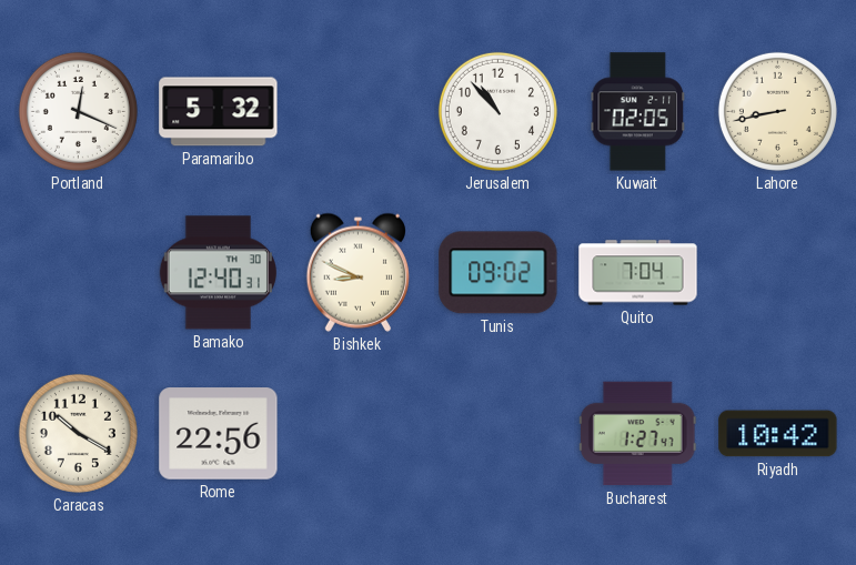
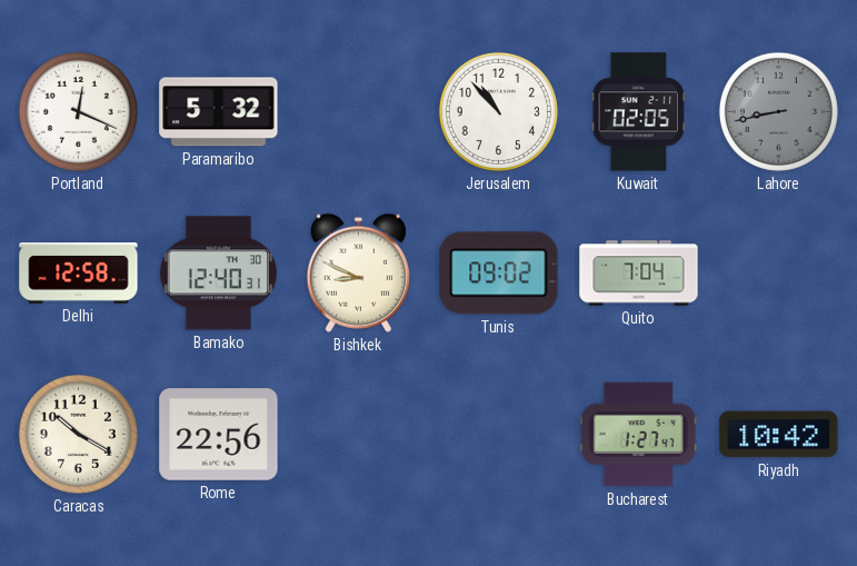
Lahore dial: cream -> grey
Delhi: none -> 12:58
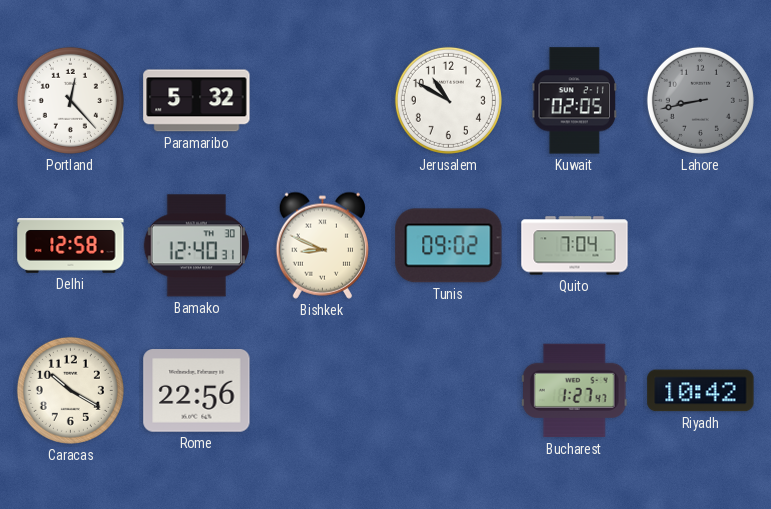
Portland: 12:19 -> 12:23
Jerusalem: 10:53 -> 10:50
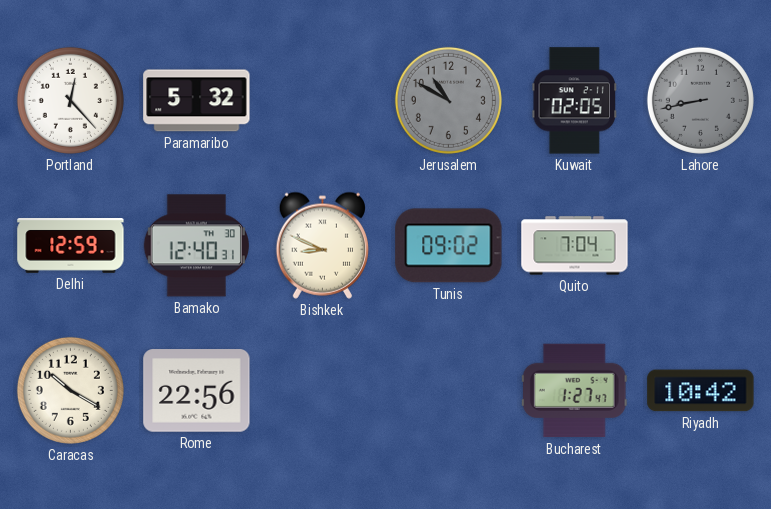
Jerusalem dial: white -> grey
Delhi: 12:58 -> 12:59
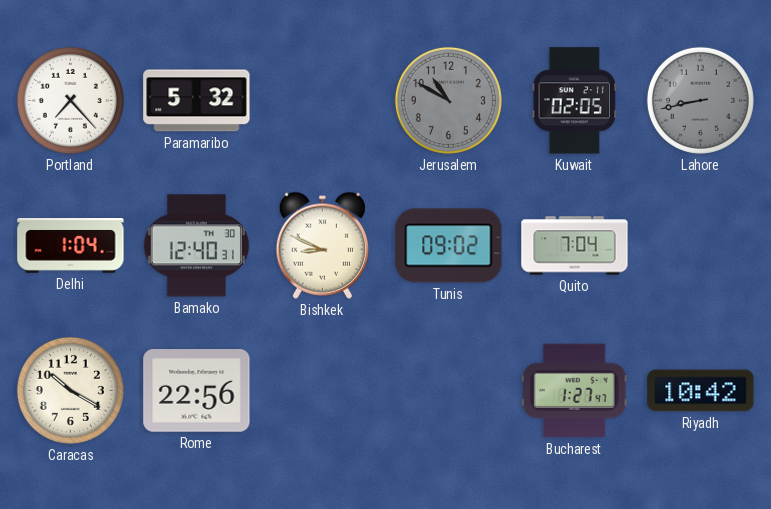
Portland: 12:23 -> 7:23
Delhi: 12:59 -> 1:04
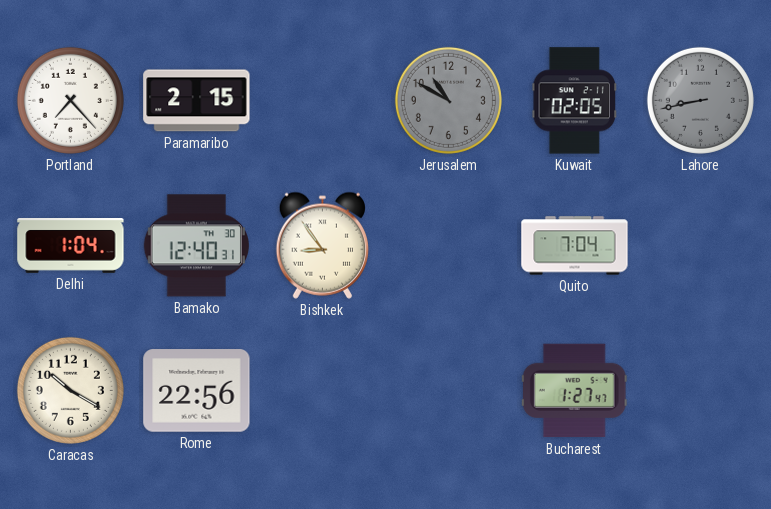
Paramaribo: 5:32 -> 2:15
Bishkek: 8:49 -> 8:54
Tunis: 09:02 -> none
Riyadh: 10:42 -> none
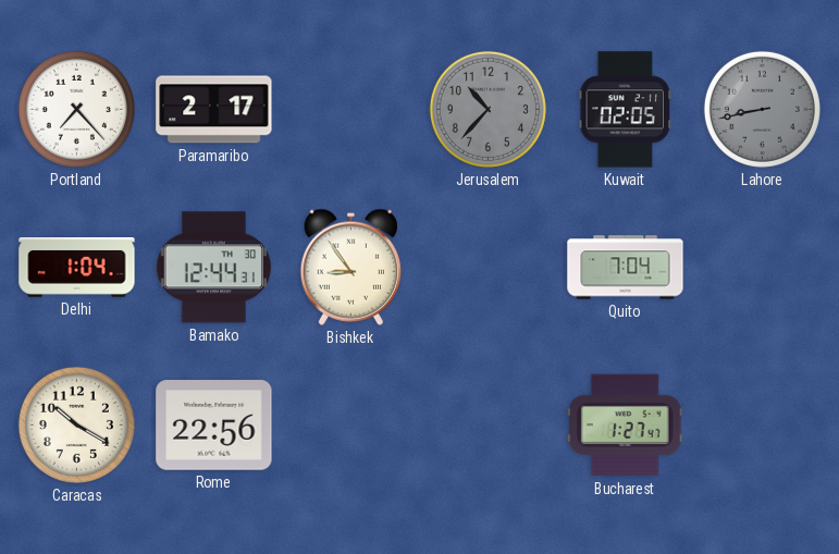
Paramaribo: 2:15 -> 2:17
Jerusalem: 10:50 -> 10:37
Bamako: 12:40 -> 12:44
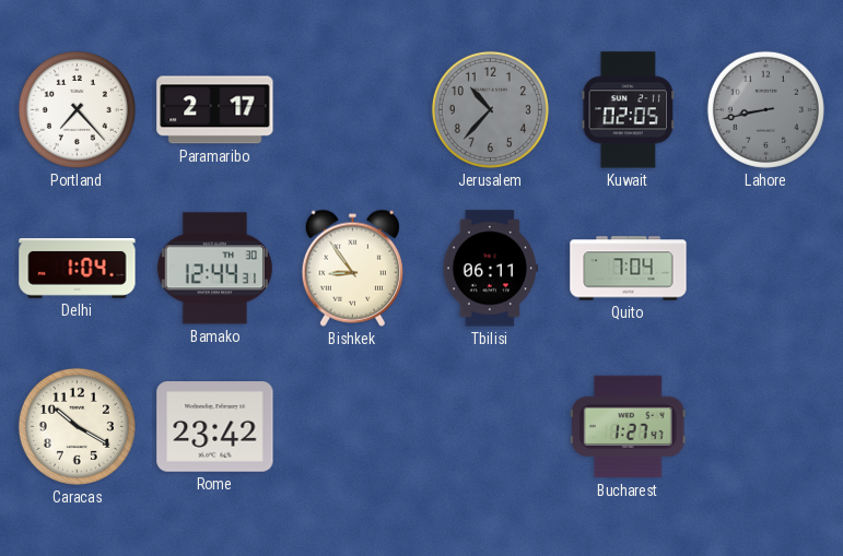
Tbilisi: none -> 06:11
Rome: 22:56 -> 23:42
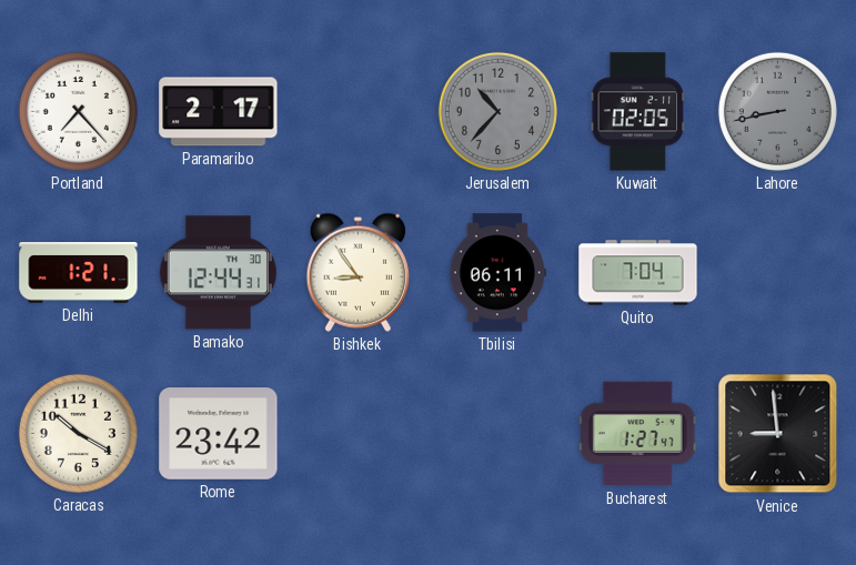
Delhi: 1:04 -> 1:21
Venice: none -> 8:59
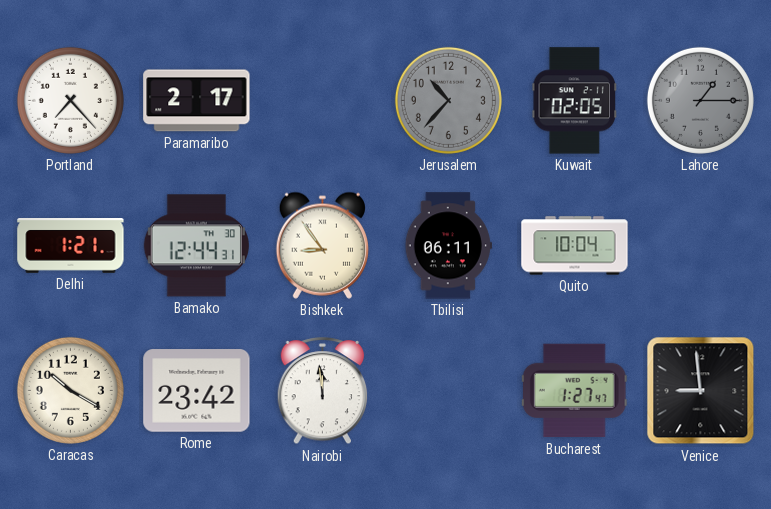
Lahore: 8:43 -> 1:15
Quito: 7:04 -> 10:04
Nairobi: none -> 11:59
